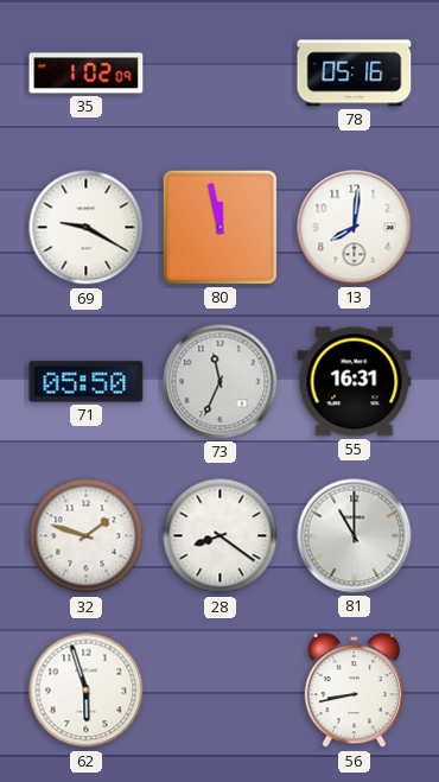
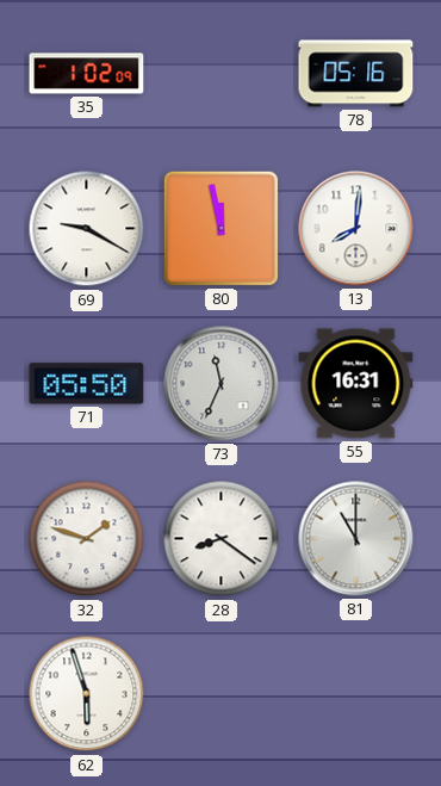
56: 8:43 -> none
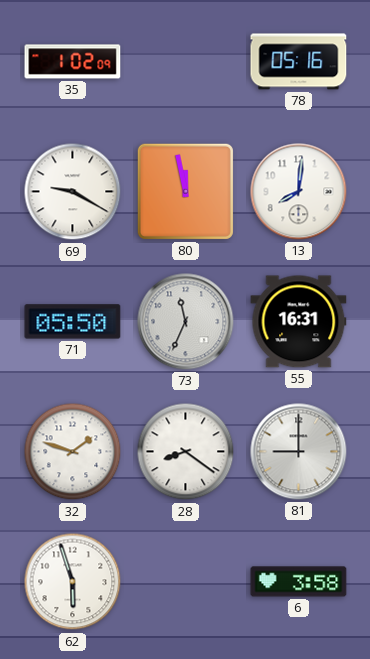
81: 11:00 -> 9:00
6: none -> 3:58
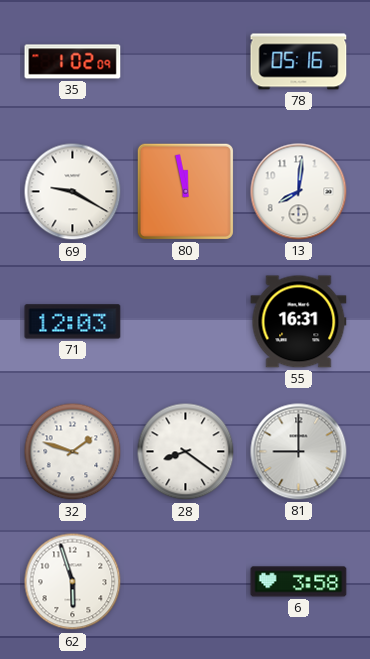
71: 05:50 -> 12:03
73: 11:34 -> none
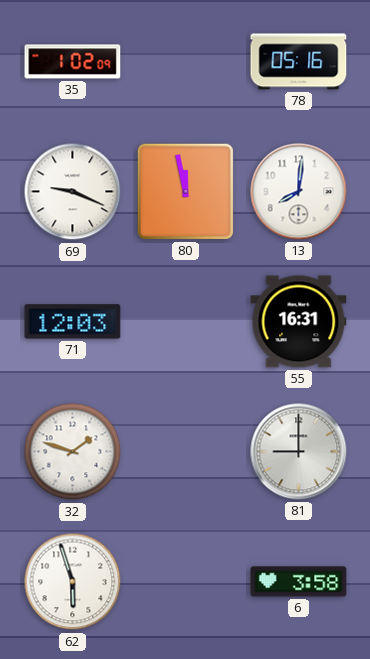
69: 9:20 -> 9:19
28: 8:21 -> none
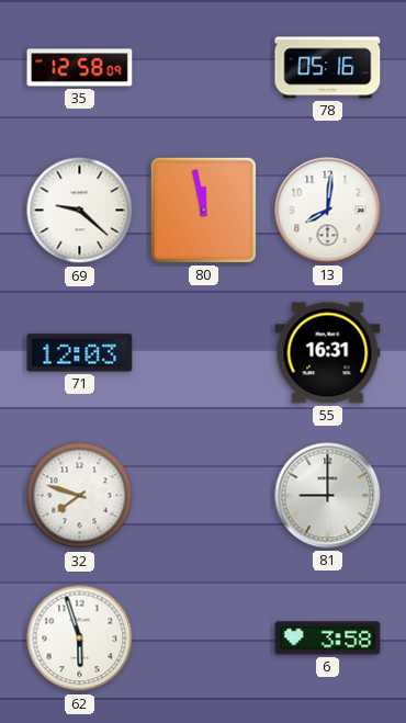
35: 1:02 -> 12:58
69: 9:19 -> 9:22
32: 1:48 -> 7:48
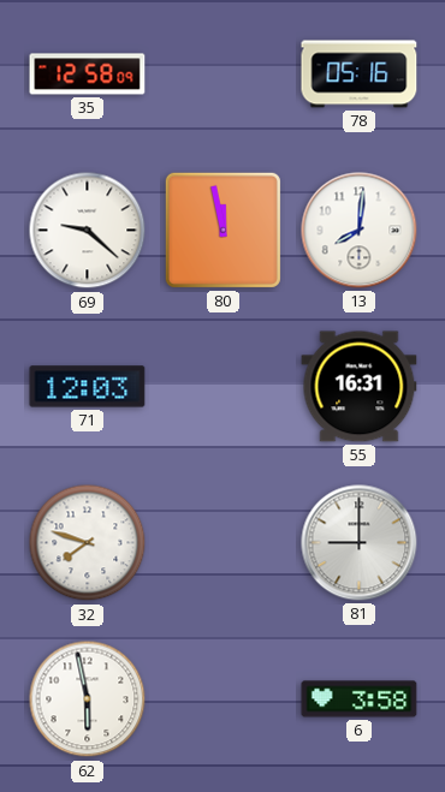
62: 5:57 -> 5:58
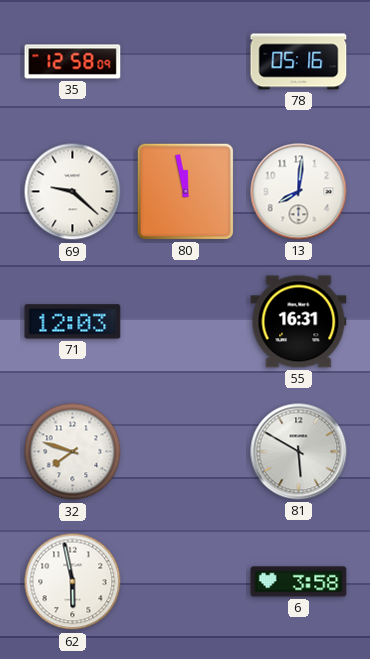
81: 9:00 -> 5:50
